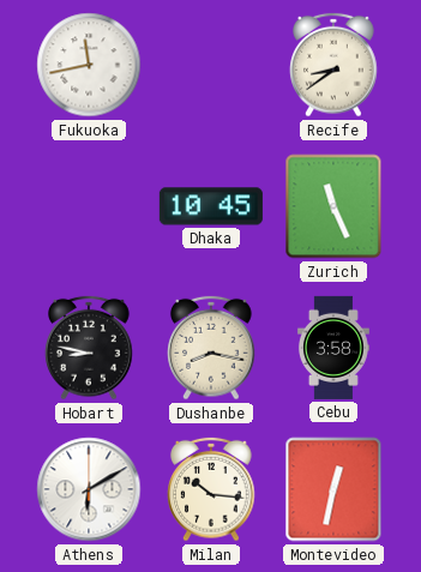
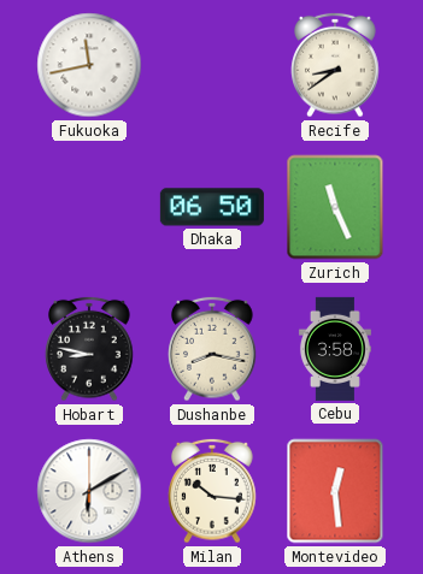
Dhaka: 10:45 -> 06:50
Montevideo: 12:32 -> 12:29
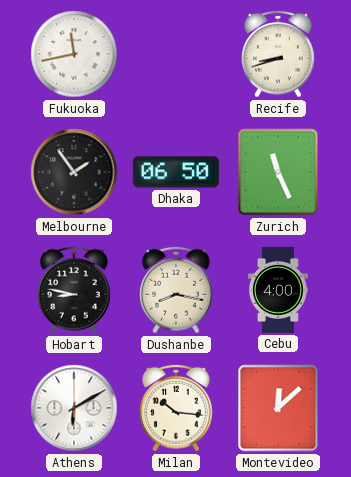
Recife: 8:39 -> 8:42
Melbourne: none -> 1:54
Cebu: 3:58 -> 4:00
Montevideo: 12:29 -> 12:08
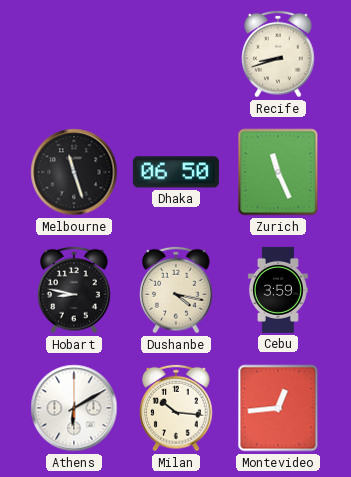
Fukuoka: 11:43 -> none
Melbourne: 1:54 -> 11:27
Dushanbe: 8:17 -> 4:17
Cebu: 4:00 -> 3:59
Montevideo: 12:08 -> 12:44
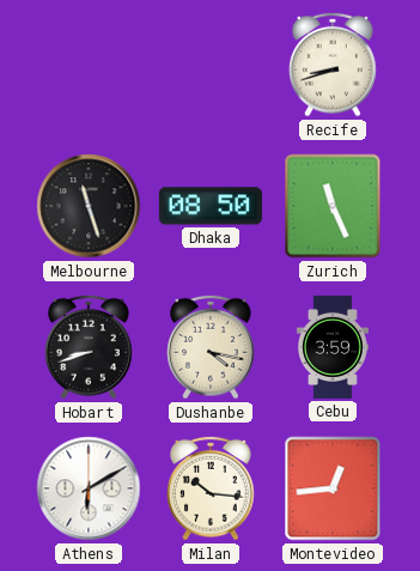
Dhaka: 06:50 -> 08:50
Hobart: 8:47 -> 8:42
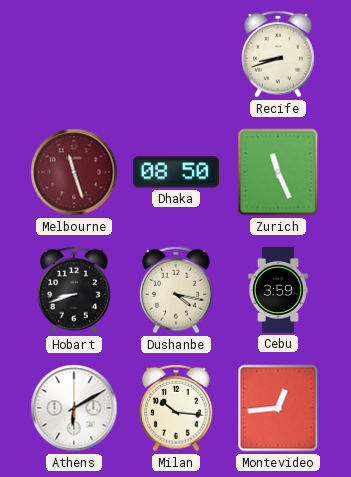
Melbourne dial: black -> burgundy
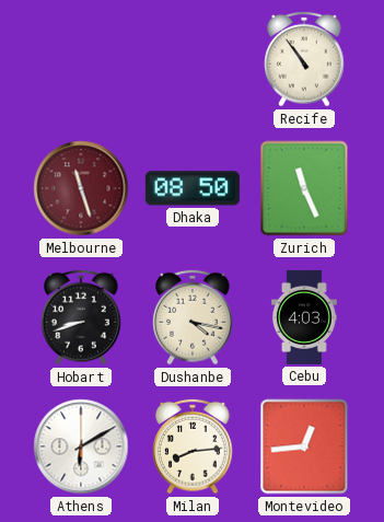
Recife: 8:42 -> 10:54
Cebu: 3:59 -> 4:03
Milan: 10:16 -> 8:14
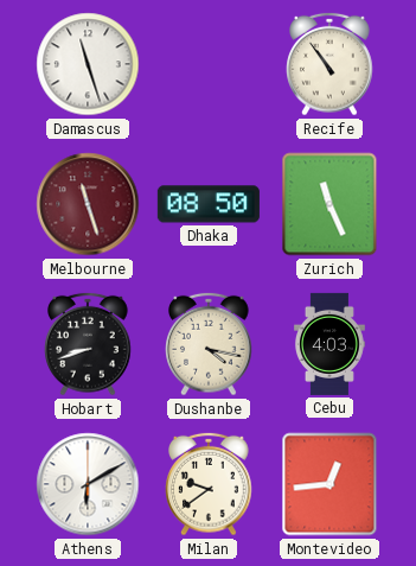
Damascus: none -> 11:27
Milan: 8:14 -> 9:39
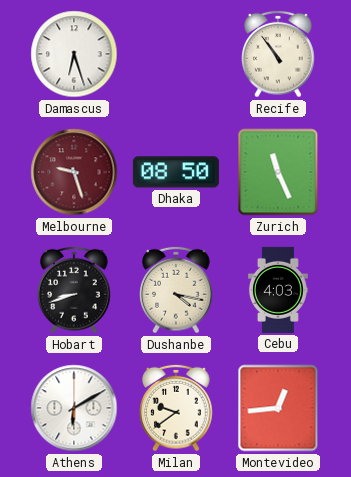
Damascus: 11:27 -> 6:27
Melbourne: 11:27 -> 9:27
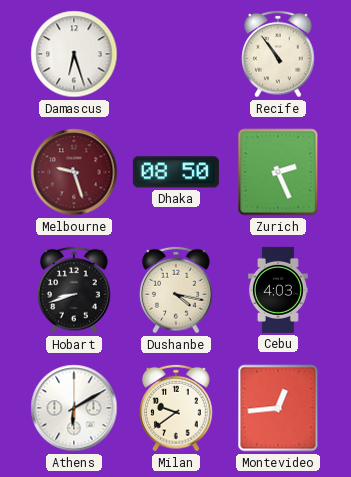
Zurich: 11:26 -> 2:26
